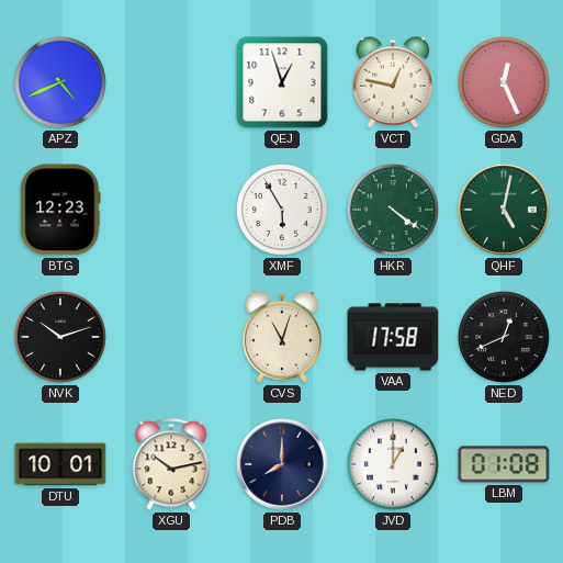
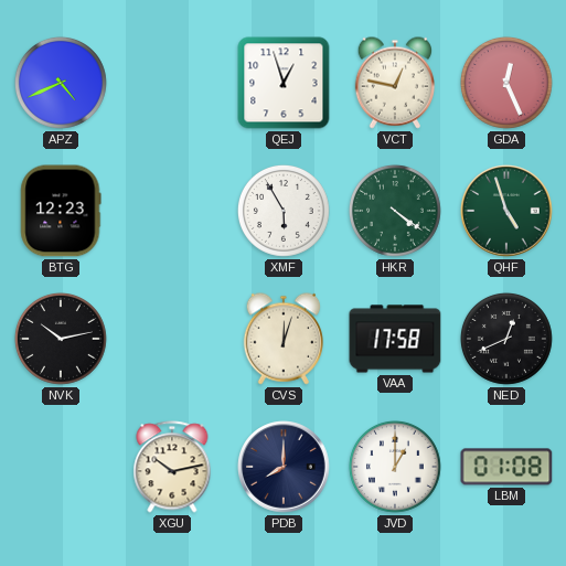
QHF: 5:02 -> 4:57
NVK: 10:12 -> 10:13
CVS: 11:03 -> 12:03
DTU: 10:01 -> none
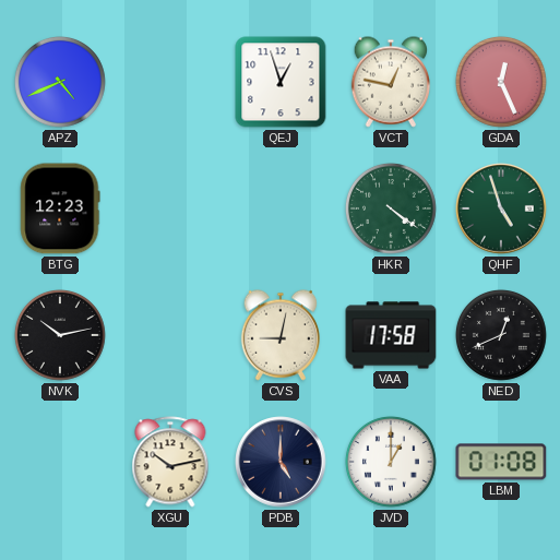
XMF: 5:55 -> none
CVS: 12:03 -> 9:02
PDB: 8:00 -> 5:00
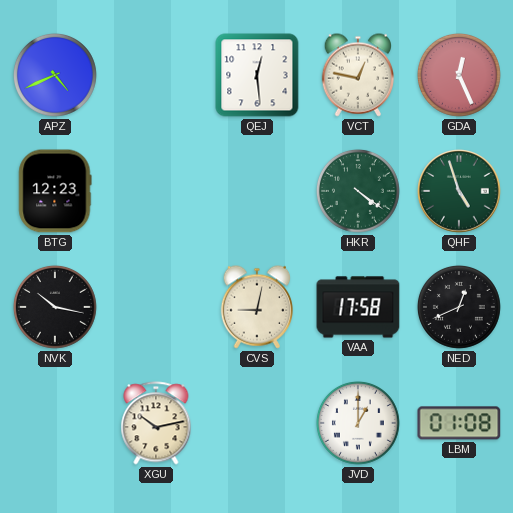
QEJ: 12:57 -> 12:29
NVK: 10:13 -> 10:17
PDB: 5:00 -> none
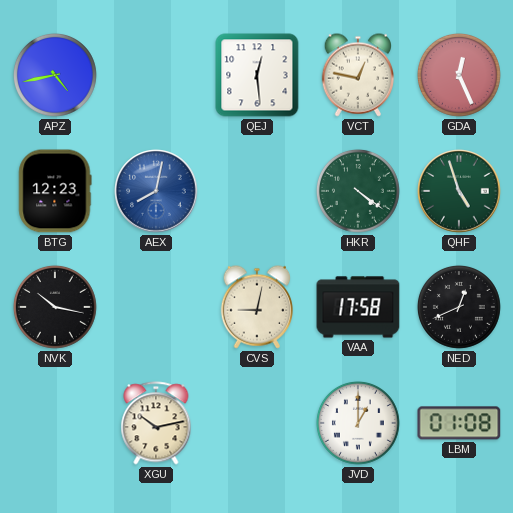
APZ: 4:41 -> 4:43
AEX: none -> 8:02
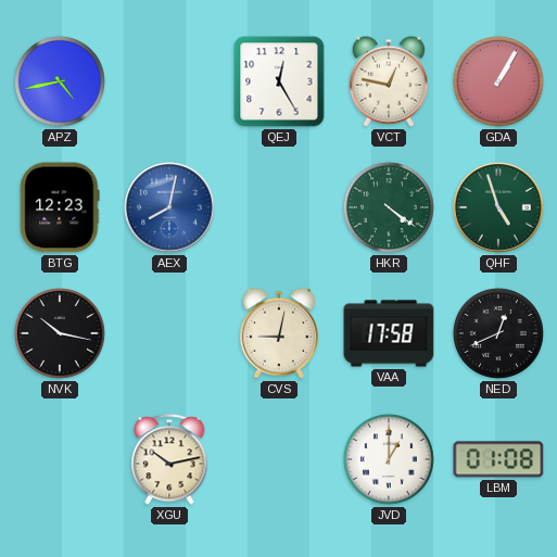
QEJ: 12:29 -> 12:25
GDA: 12:26 -> 1:05
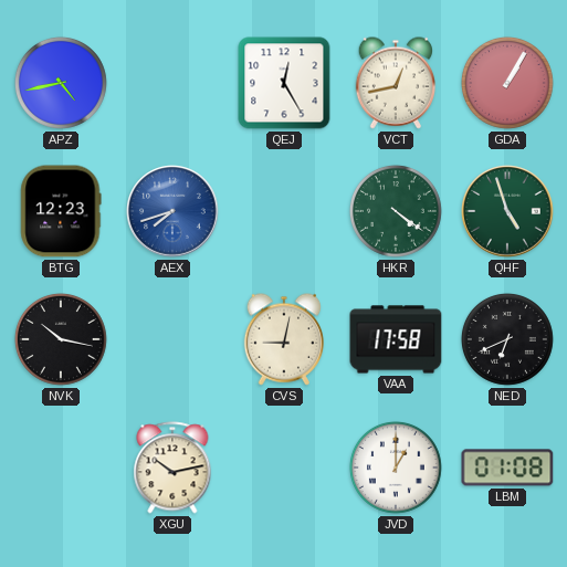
VCT: 12:47 -> 12:43
AEX: 8:02 -> 7:42
NED: 12:41 -> 6:41
